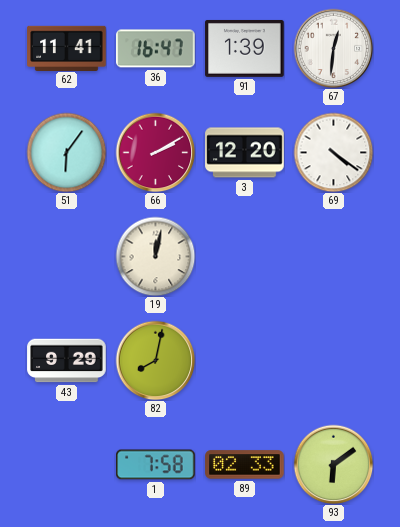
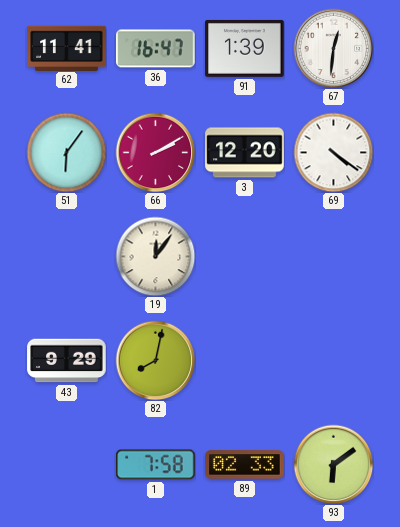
19: 12:02 -> 12:06
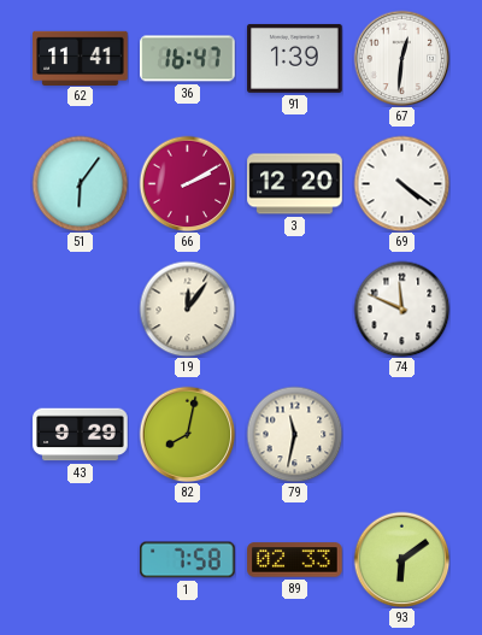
74: none -> 11:49
79: none -> 11:32
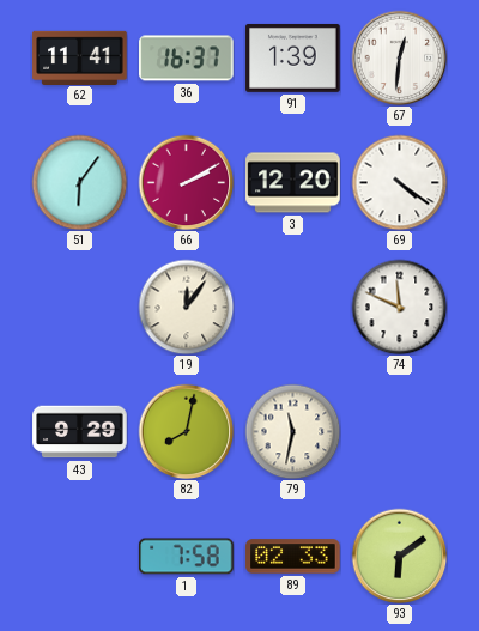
36: 16:47 -> 16:37
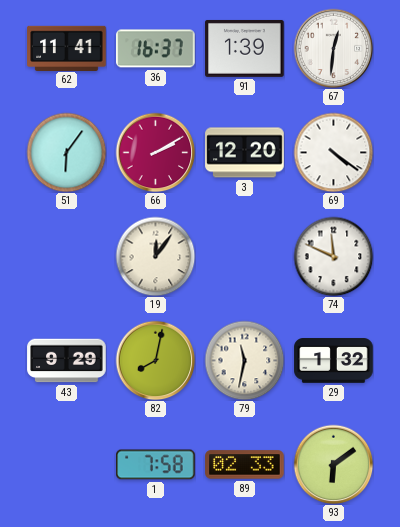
29: none -> 1:32
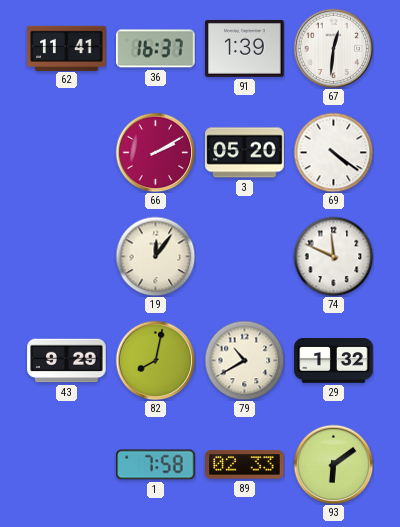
51: 6:06 -> none
3: 12:20 -> 05:20
79: 11:32 -> 10:40
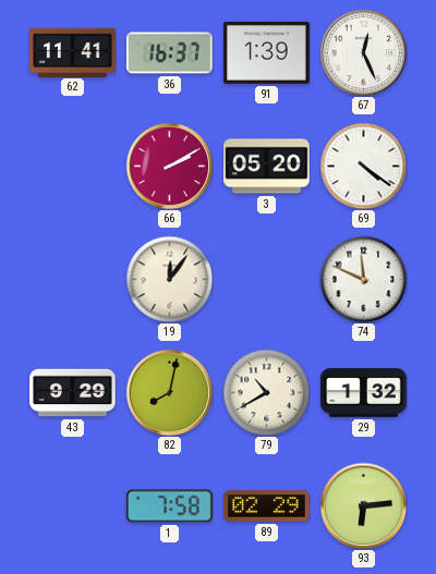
67: 12:31 -> 12:26
89: 02:33 -> 02:29
93: 6:09 -> 6:14
